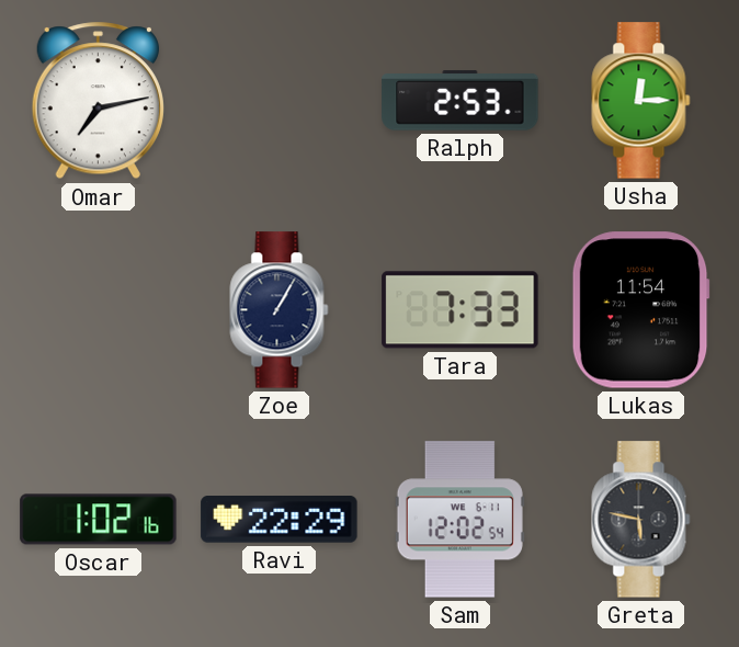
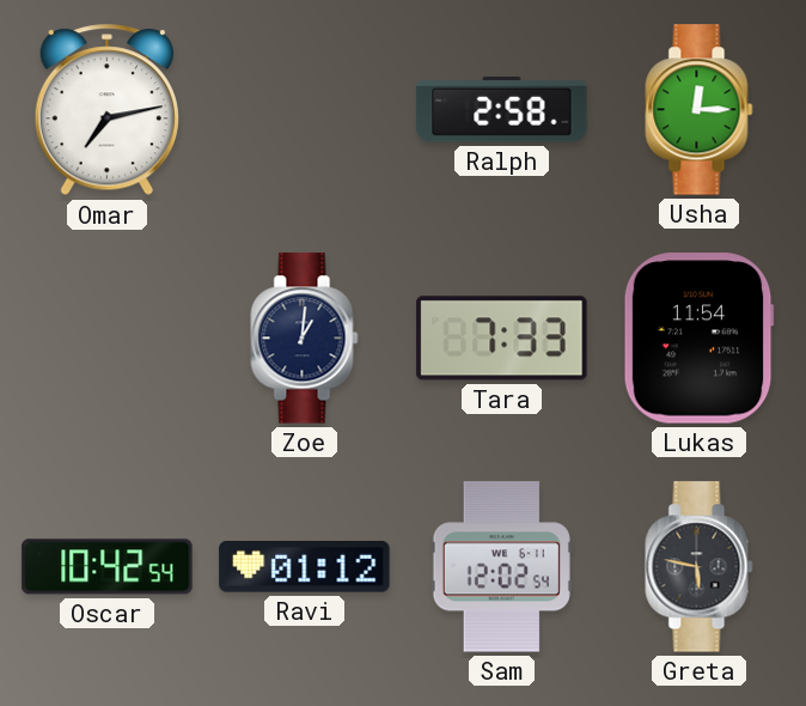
Ralph: 2:53 -> 2:58
Zoe: 1:05 -> 1:01
Oscar: 1:02 -> 10:42
Ravi: 22:29 -> 01:12
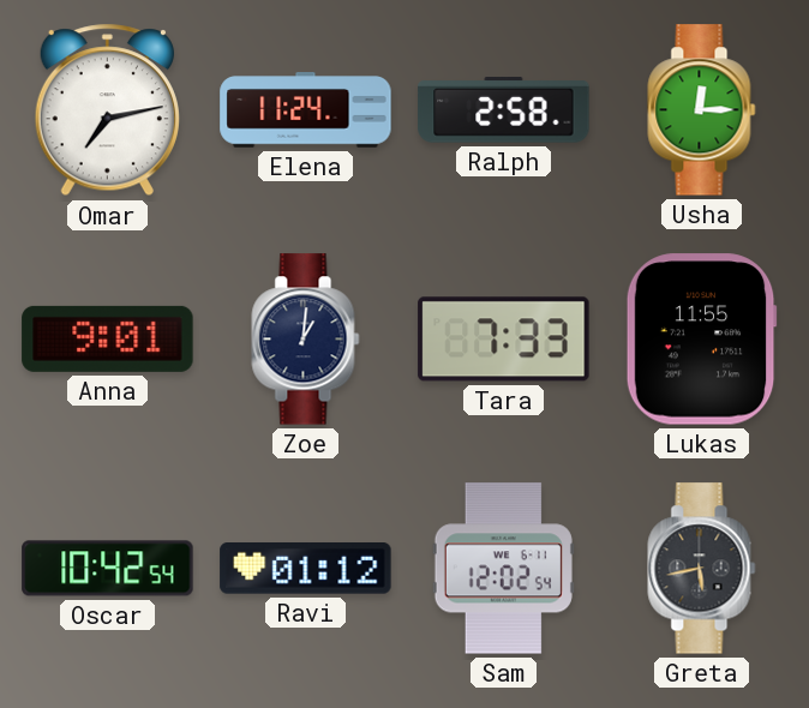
Elena: none -> 11:24
Anna: none -> 9:01
Lukas: 11:54 -> 11:55
Greta: 5:47 -> 5:43
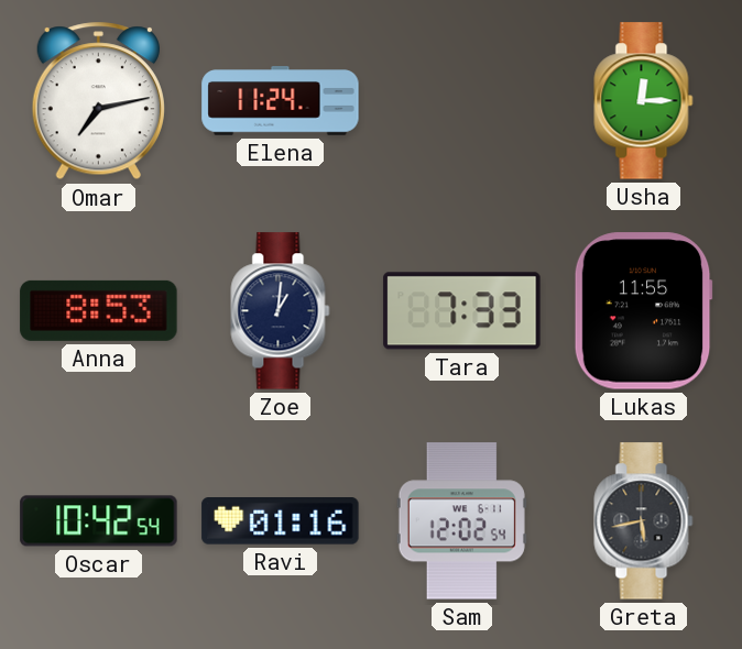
Ralph: 2:58 -> none
Anna: 9:01 -> 8:53
Ravi: 01:12 -> 01:16
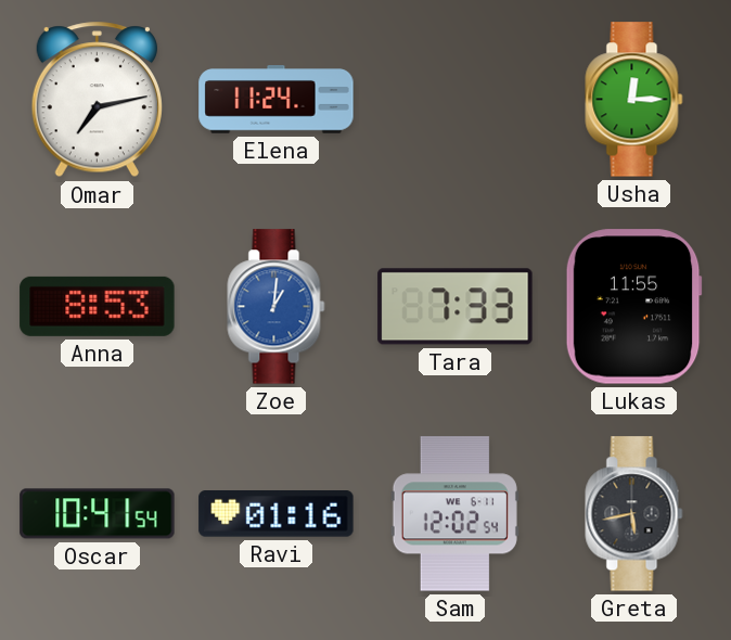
Zoe dial: navy -> blue
Oscar: 10:42 -> 10:41
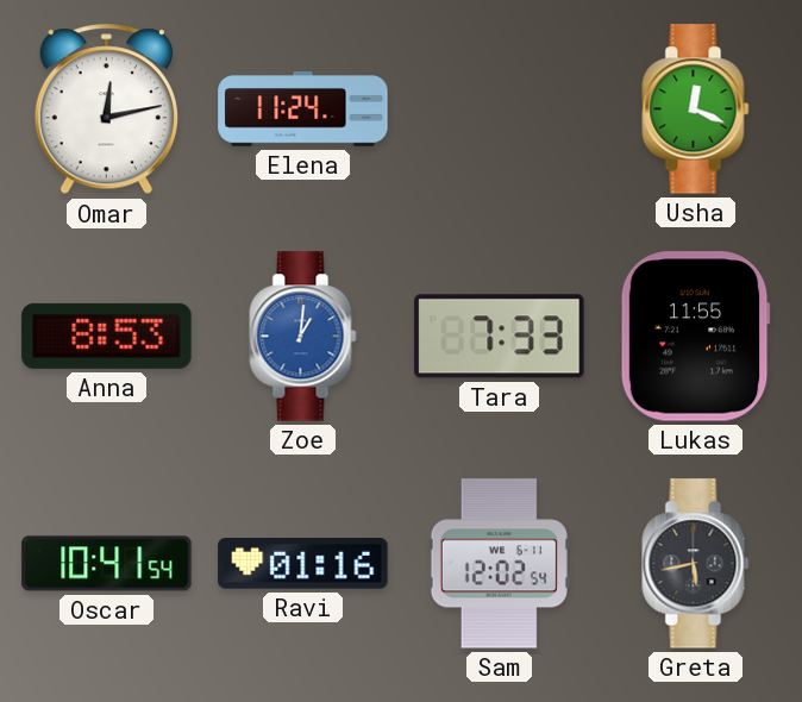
Omar: 7:13 -> 12:13
Usha: 12:15 -> 12:19
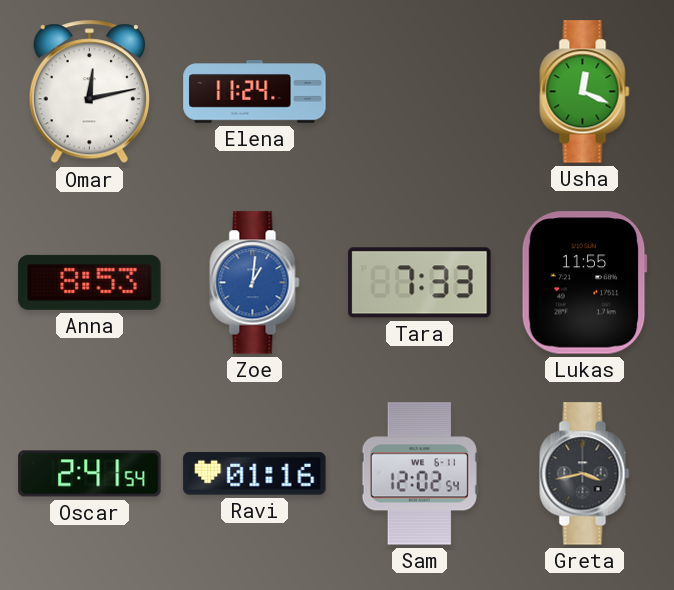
Oscar: 10:41 -> 2:41
Greta: 5:43 -> 3:43
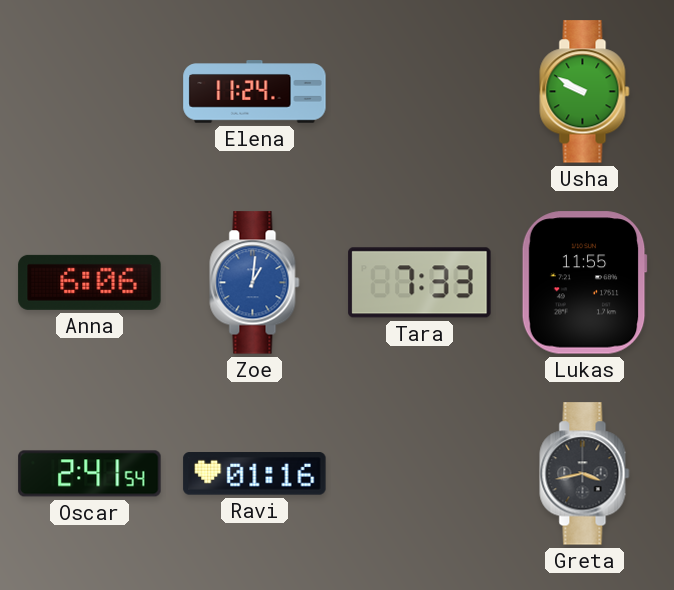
Omar: 12:13 -> none
Usha: 12:19 -> 9:50
Anna: 8:53 -> 6:06
Sam: 12:02 -> none
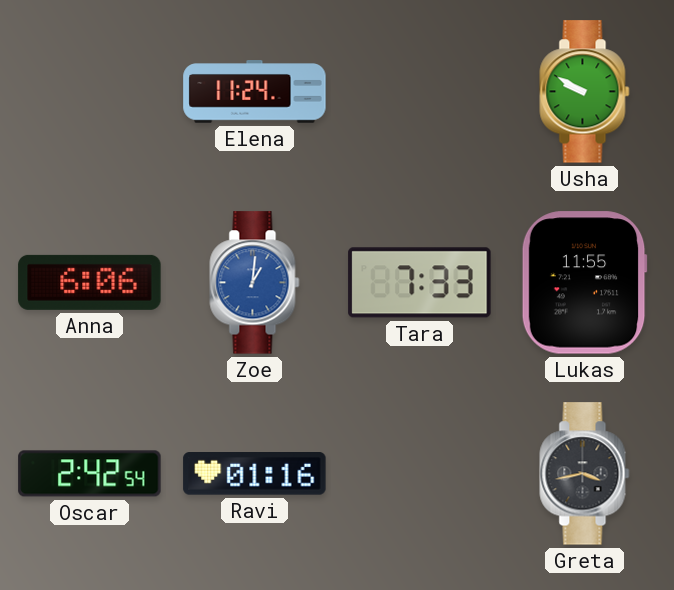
Oscar: 2:41 -> 2:42
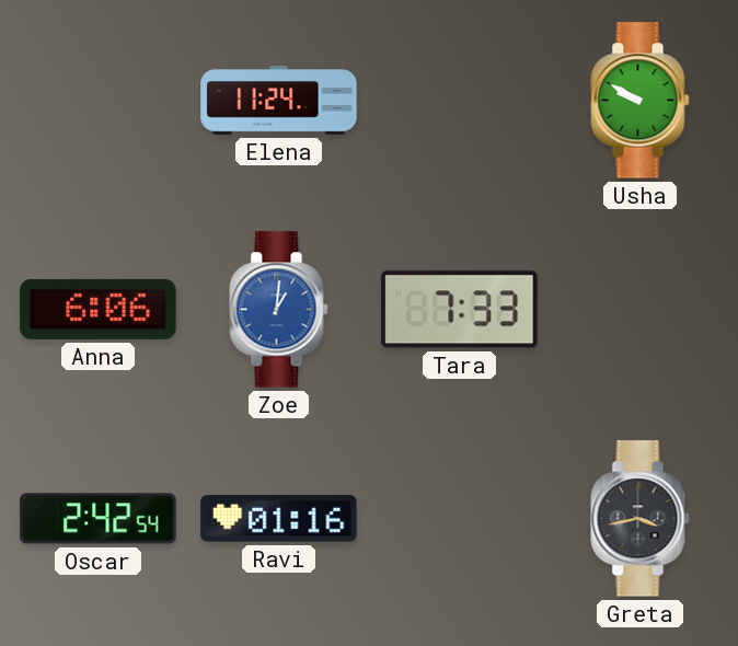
Lukas: 11:55 -> none
